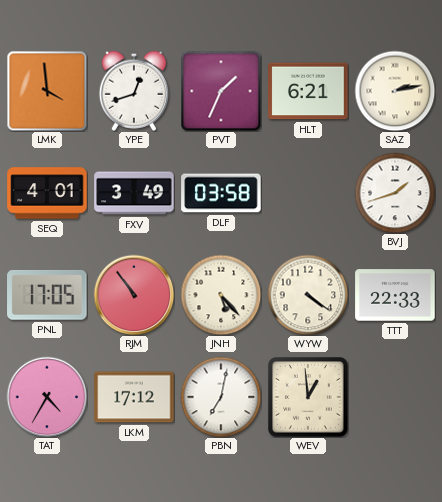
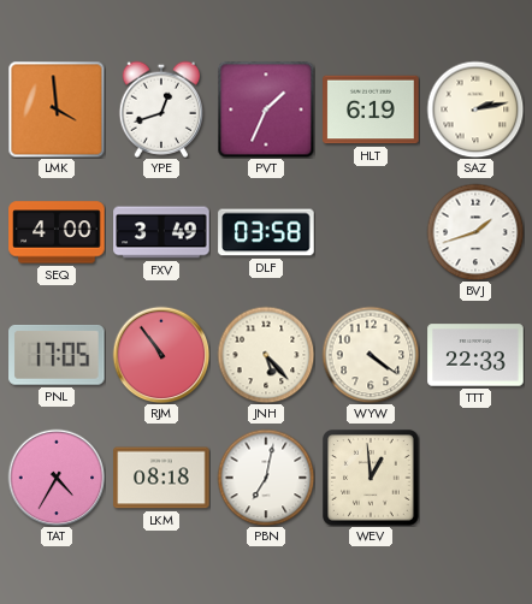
HLT: 6:21 -> 6:19
SEQ: 4:01 -> 4:00
LKM: 17:12 -> 08:18
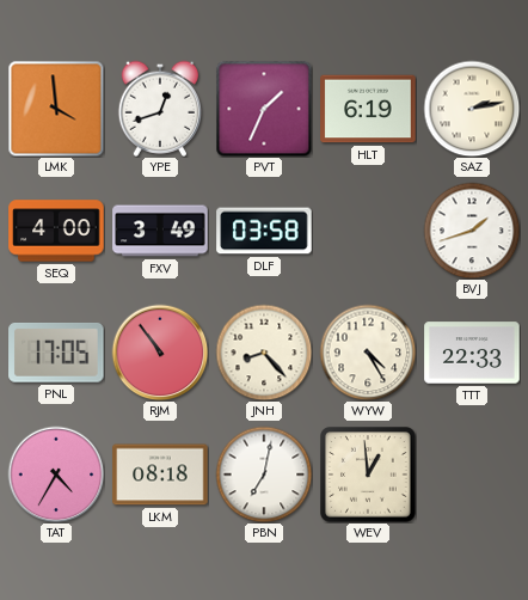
JNH: 5:23 -> 8:23
WYW: 4:21 -> 4:25
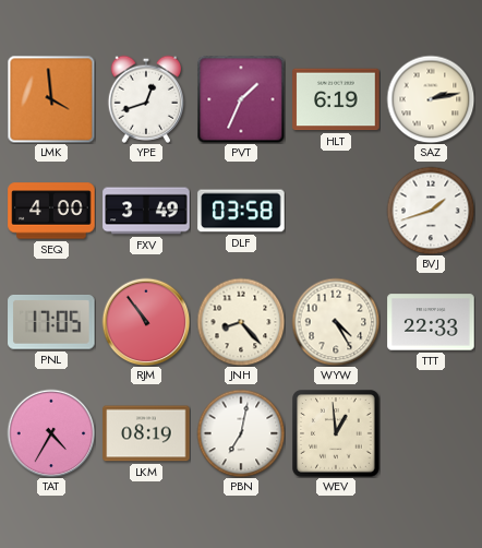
LKM: 08:18 -> 08:19
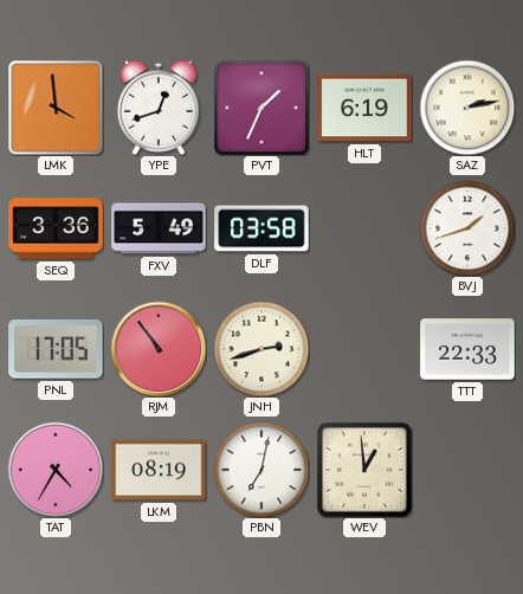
SEQ: 4:00 -> 3:36
FXV: 3:49 -> 5:49
JNH: 8:23 -> 2:42
WYW: 4:25 -> none
